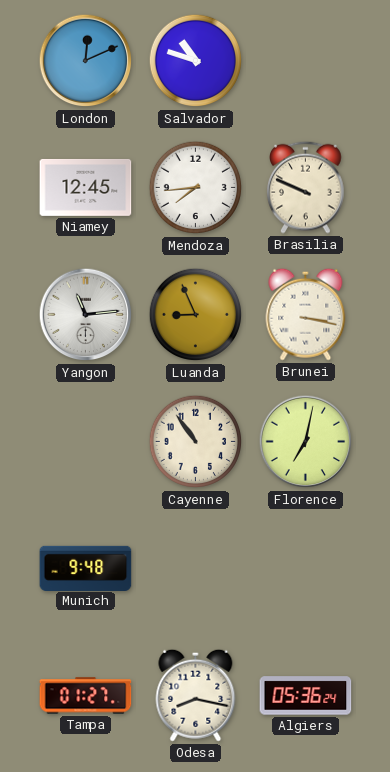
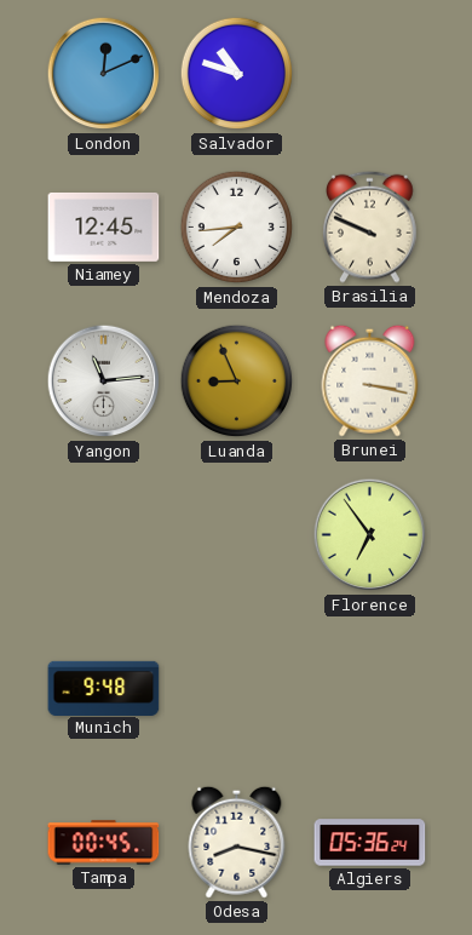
Cayenne: 10:54 -> none
Florence: 7:02 -> 6:54
Tampa: 01:27 -> 00:45
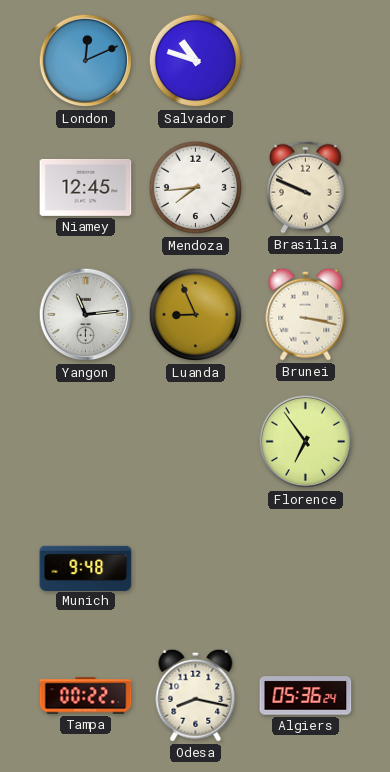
Tampa: 00:45 -> 00:22
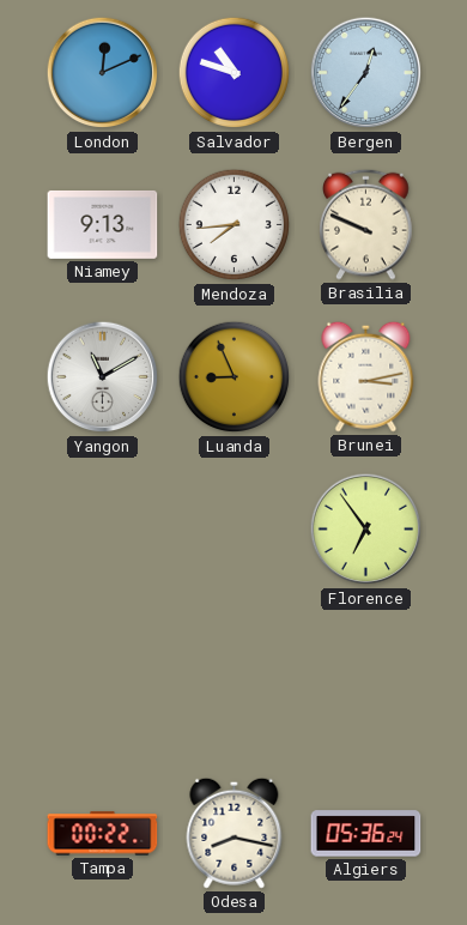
Bergen: none -> 12:36
Niamey: 12:45 -> 9:13
Yangon: 11:14 -> 11:10
Brunei: 3:17 -> 3:13
Munich: 9:48 -> none
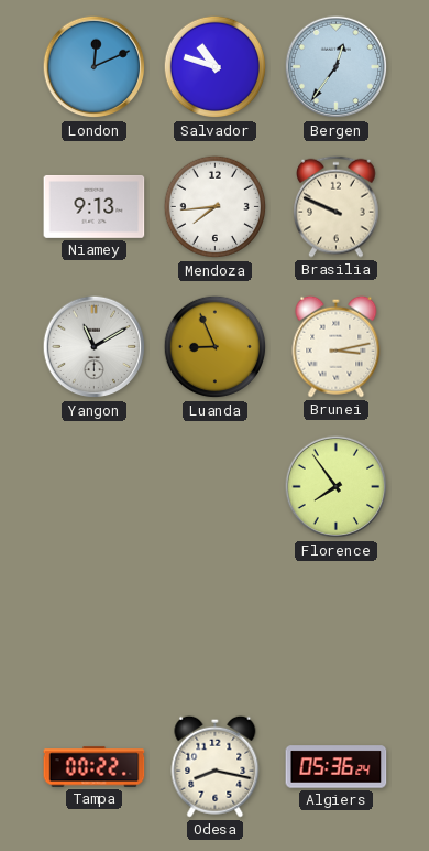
Florence: 6:54 -> 7:54
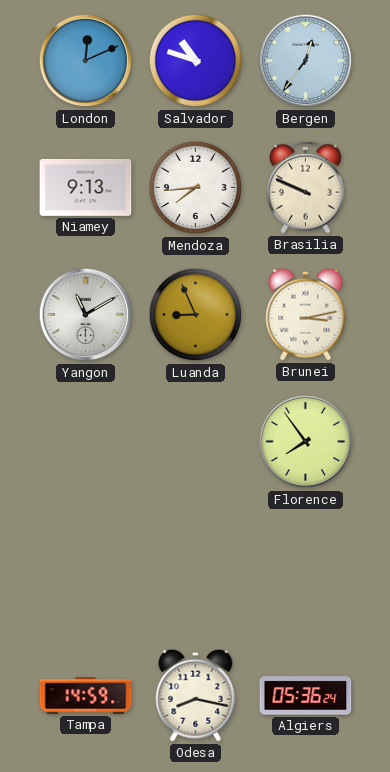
Tampa: 00:22 -> 14:59
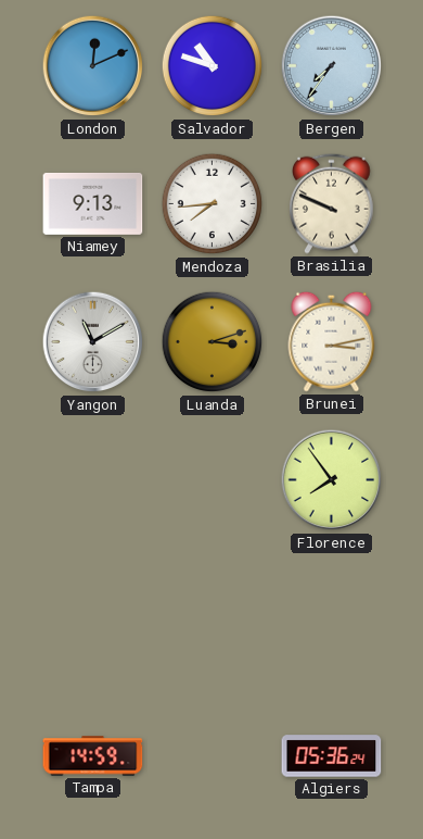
Bergen: 12:36 -> 7:36
Luanda: 8:56 -> 3:12
Odesa: 8:17 -> none
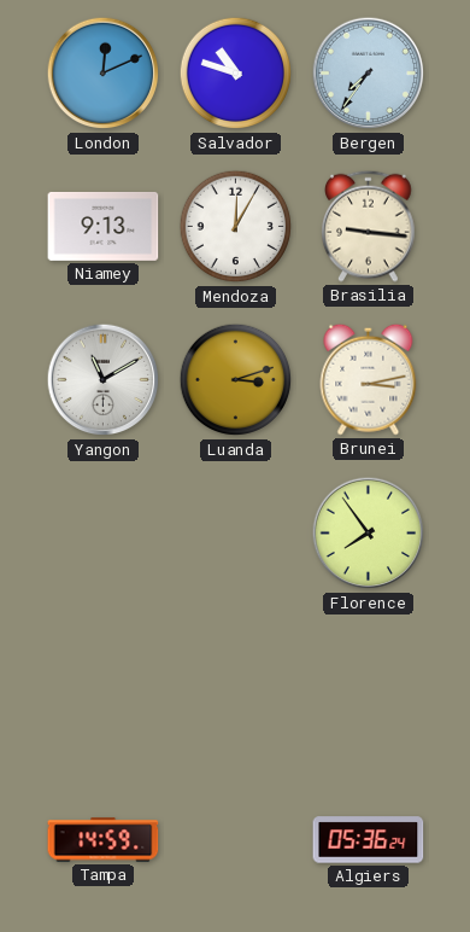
Mendoza: 7:44 -> 12:05
Brasilia: 9:49 -> 9:16
